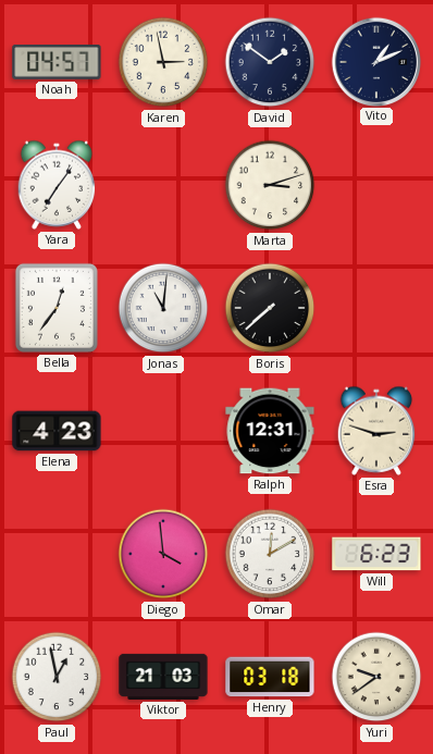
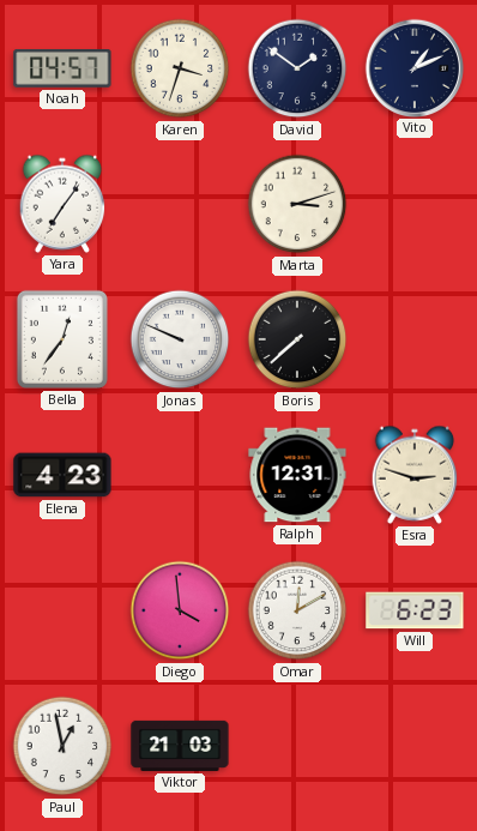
Karen: 2:58 -> 3:33
Jonas: 11:01 -> 9:49
Henry: 03:18 -> none
Yuri: 9:39 -> none
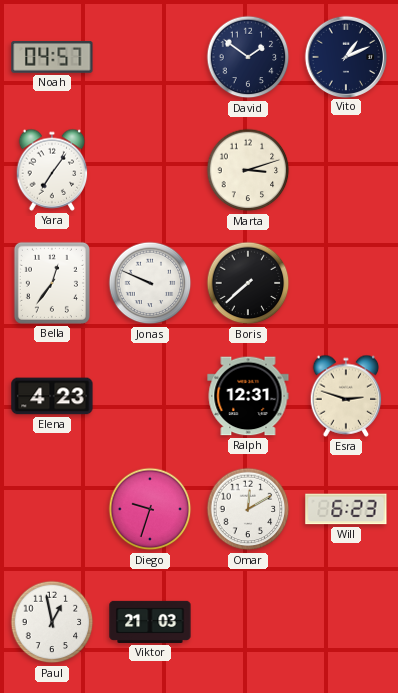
Karen: 3:33 -> none
Diego: 3:59 -> 9:33
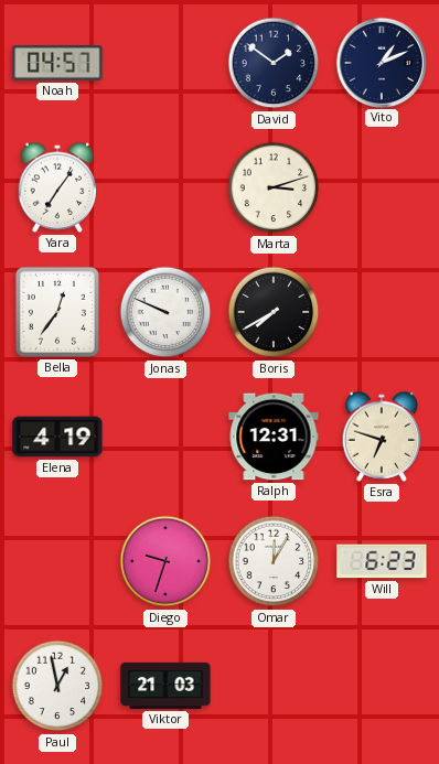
Boris: 7:38 -> 7:40
Elena: 4:23 -> 4:19
Esra: 2:48 -> 6:48
Omar: 12:10 -> 12:05
